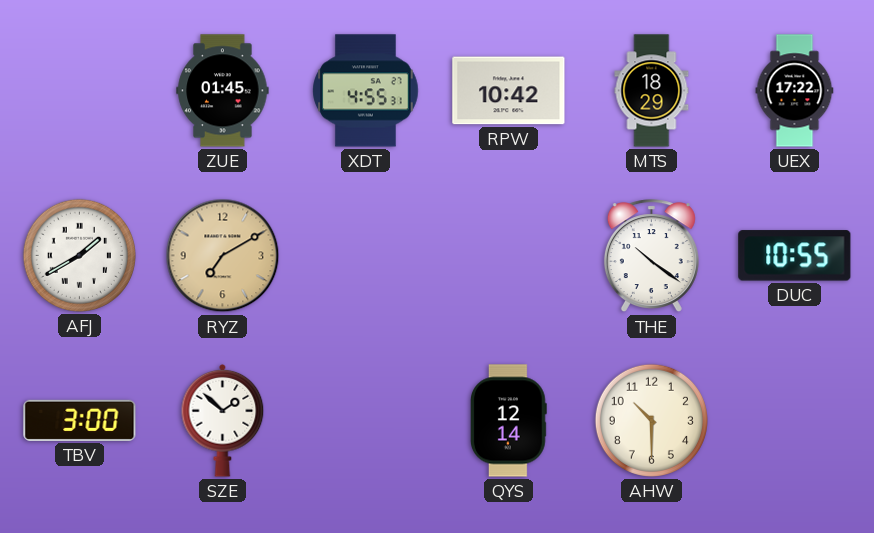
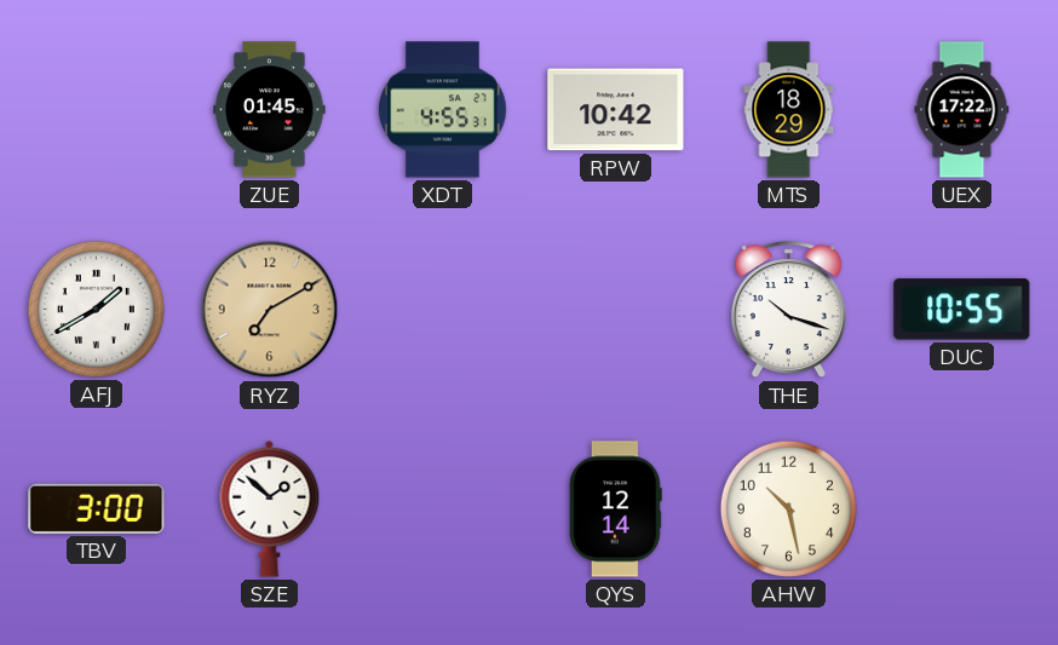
THE: 10:21 -> 10:18
AHW: 10:30 -> 10:28
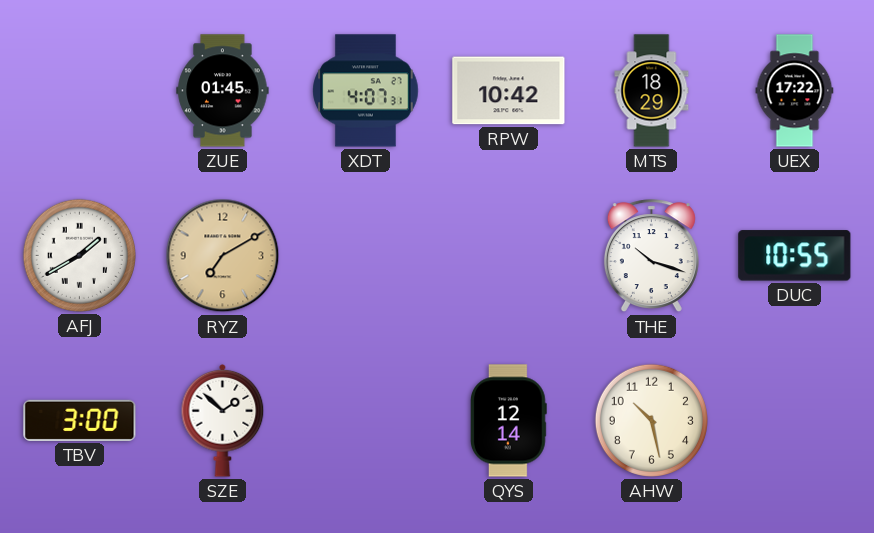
XDT: 4:55 -> 4:07
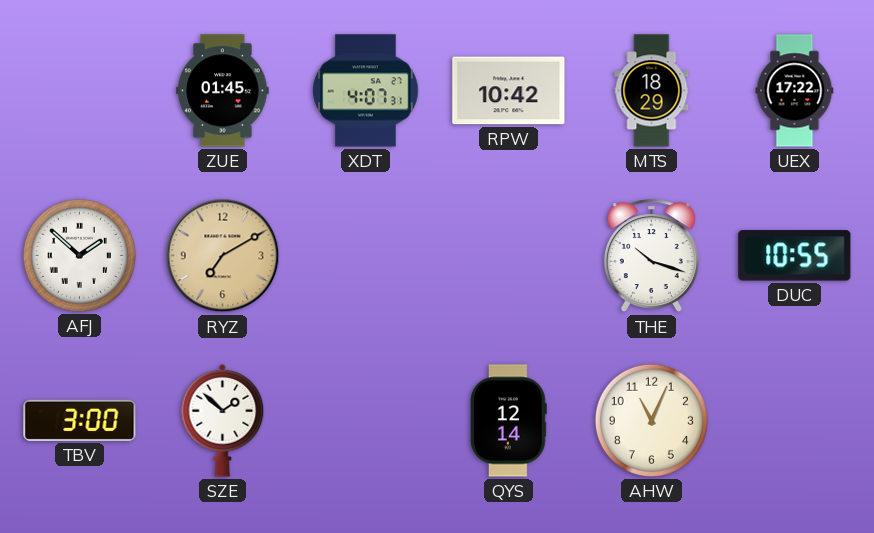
AFJ: 1:40 -> 1:52
AHW: 10:28 -> 11:04
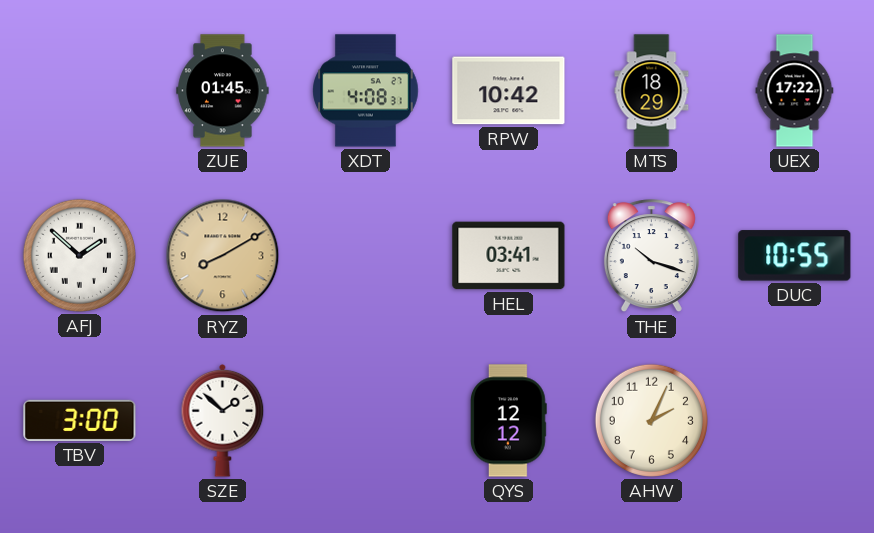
XDT: 4:07 -> 4:08
RYZ: 7:10 -> 8:10
HEL: none -> 03:41
QYS: 12:14 -> 12:12
AHW: 11:04 -> 2:04
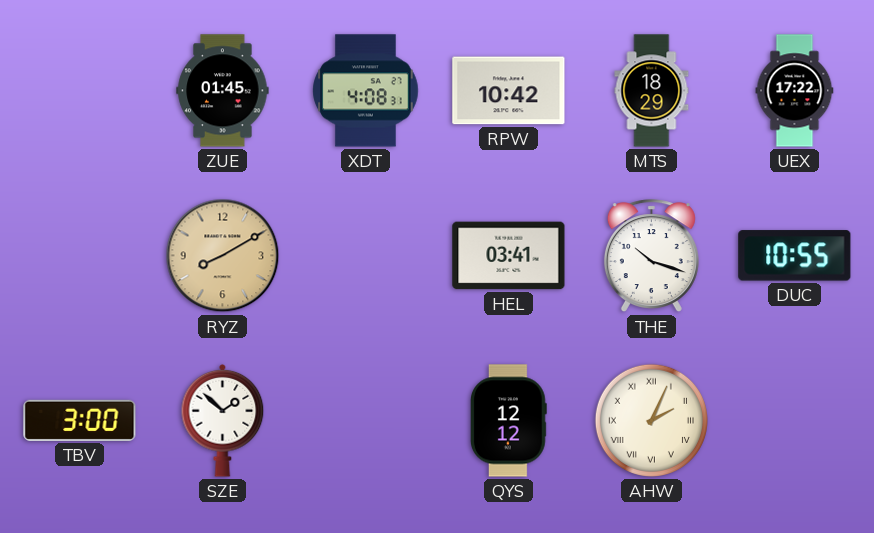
AFJ: 1:52 -> none
AHW numerals: Arabic -> Roman
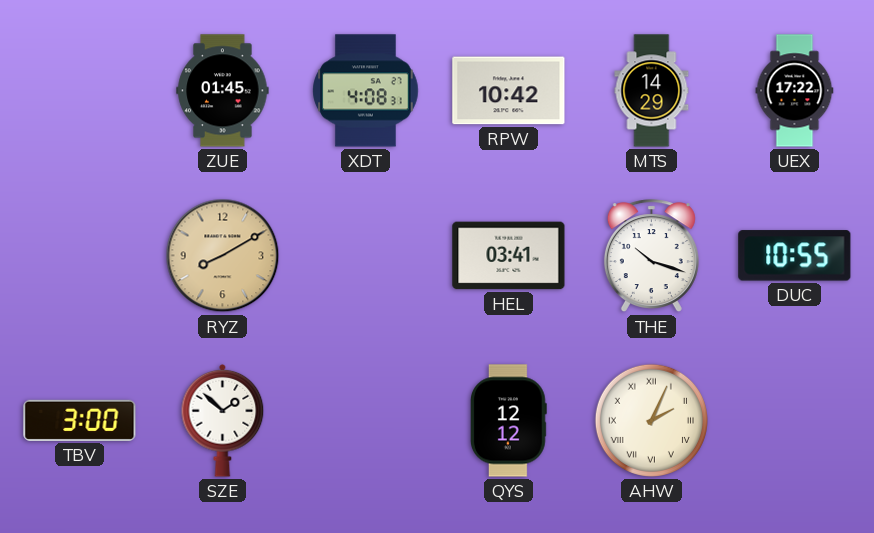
MTS: 18:29 -> 14:29
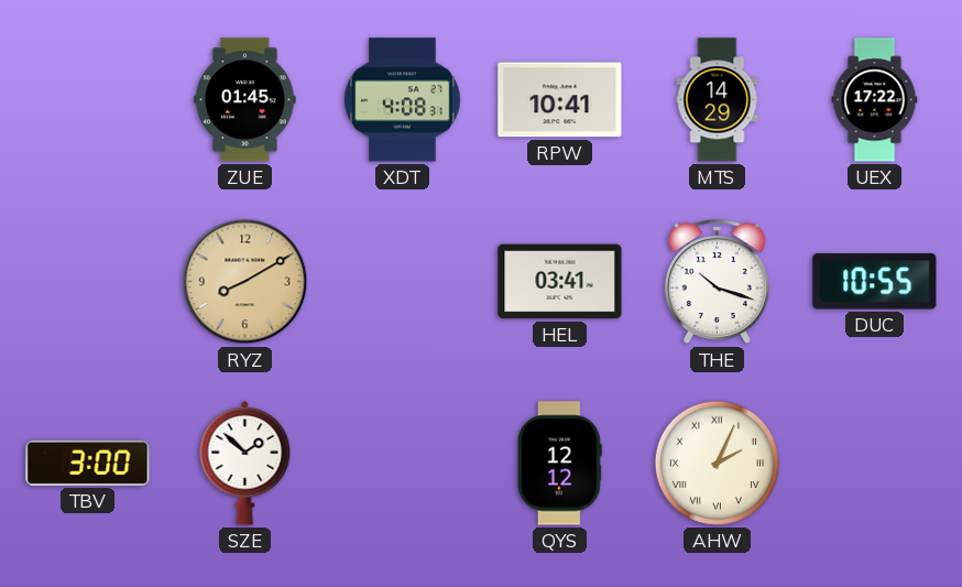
RPW: 10:42 -> 10:41
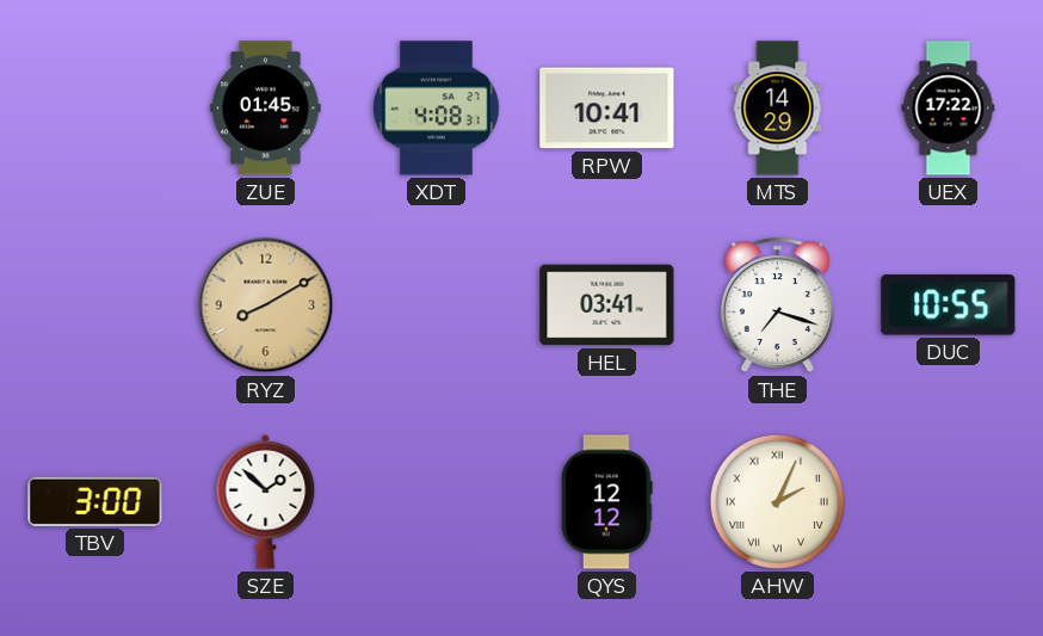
THE: 10:18 -> 7:18
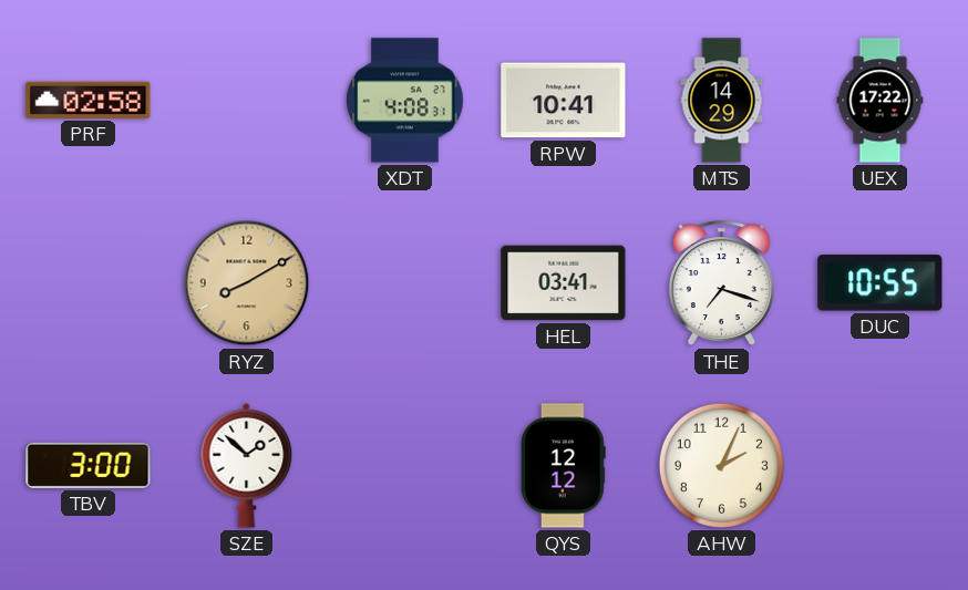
PRF: none -> 02:58
ZUE: 01:45 -> none
AHW numerals: Roman -> Arabic
